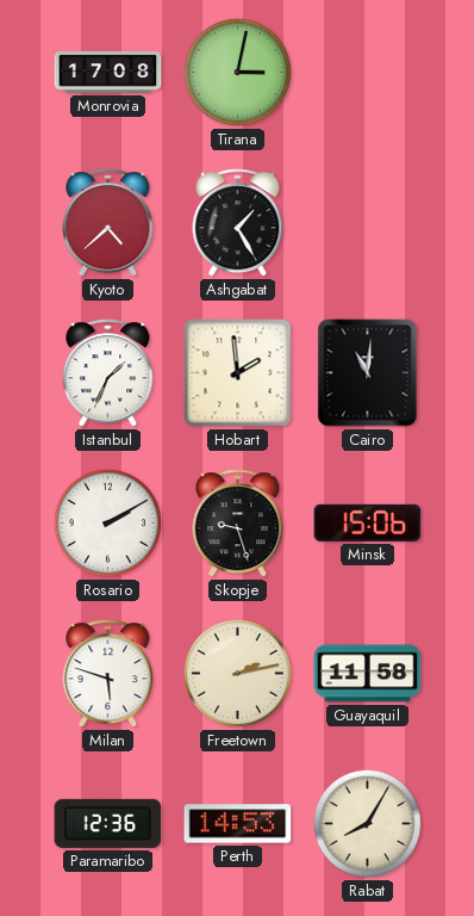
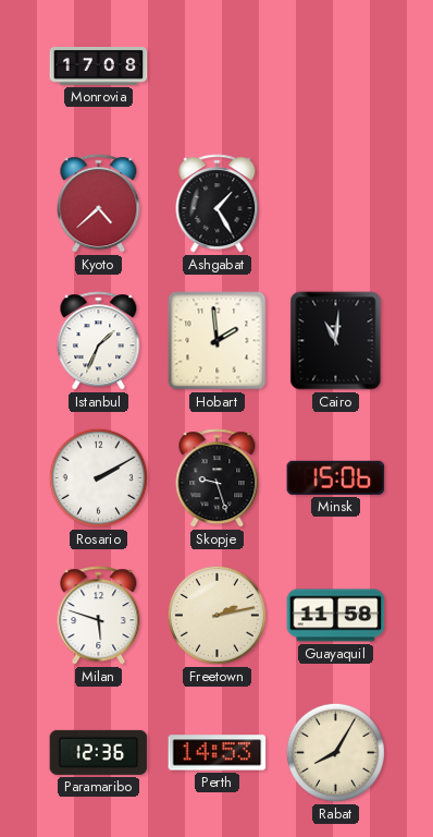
Tirana: 3:02 -> none
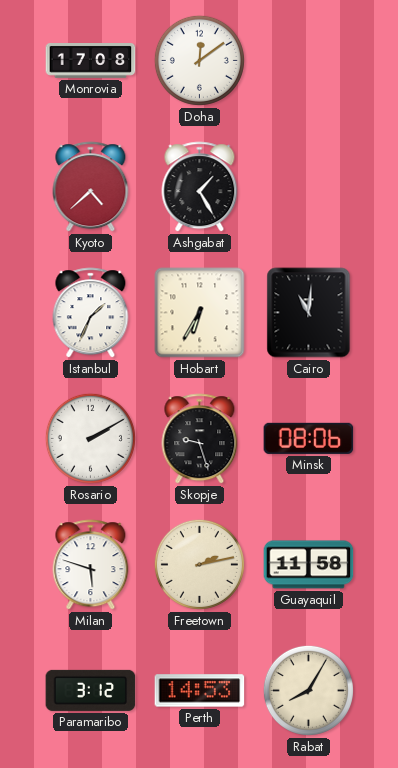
Doha: none -> 12:09
Hobart: 1:59 -> 6:35
Minsk: 15:06 -> 08:06
Paramaribo: 12:36 -> 3:12
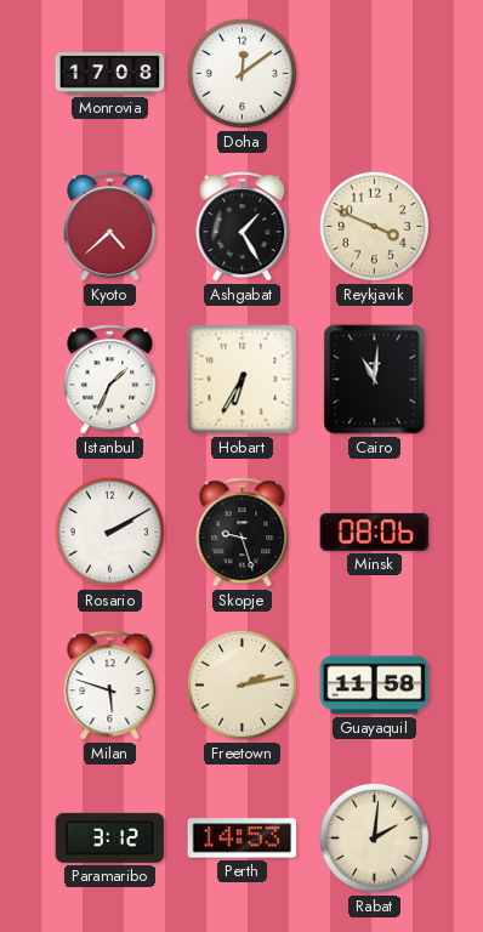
Reykjavik: none -> 3:49
Rabat: 8:05 -> 2:01
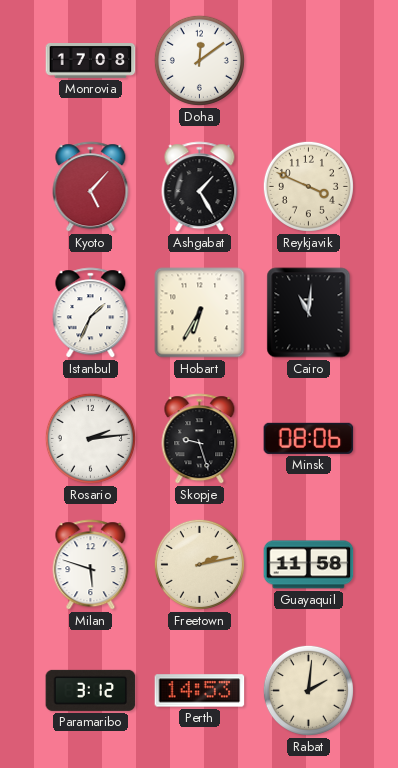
Kyoto: 4:38 -> 5:07
Rosario: 2:10 -> 2:14
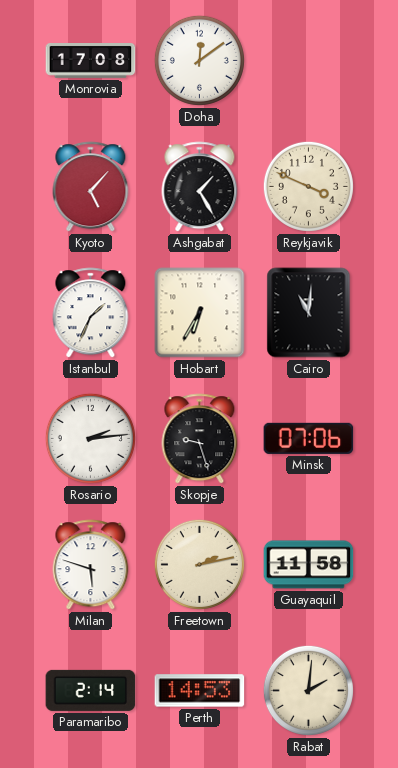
Minsk: 08:06 -> 07:06
Paramaribo: 3:12 -> 2:14
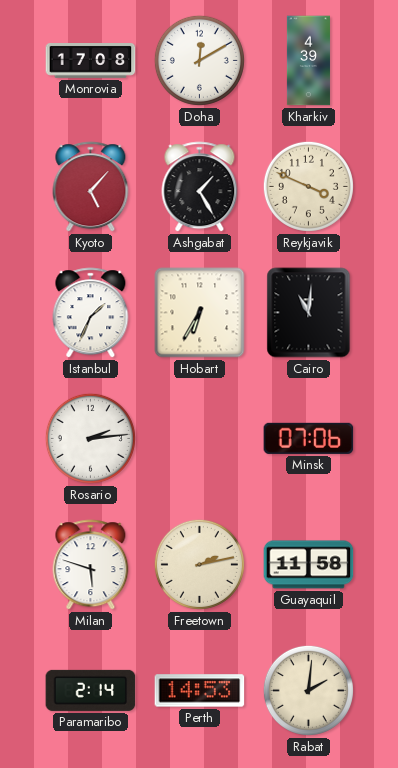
Doha: 12:09 -> 12:10
Kharkiv: none -> 4:39
Skopje: 9:27 -> none
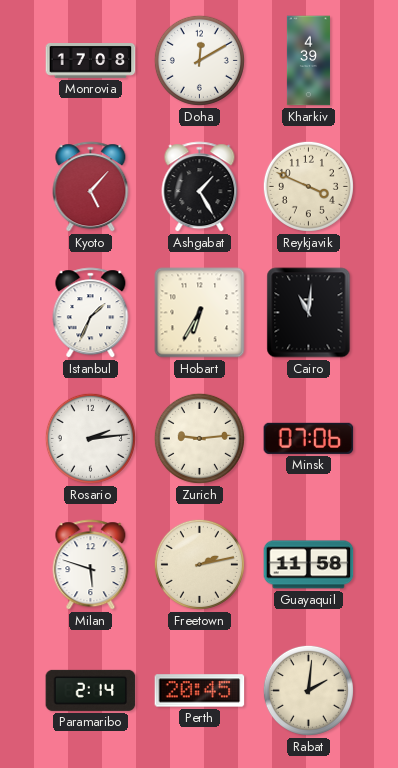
Zurich: none -> 9:14
Perth: 14:53 -> 20:45
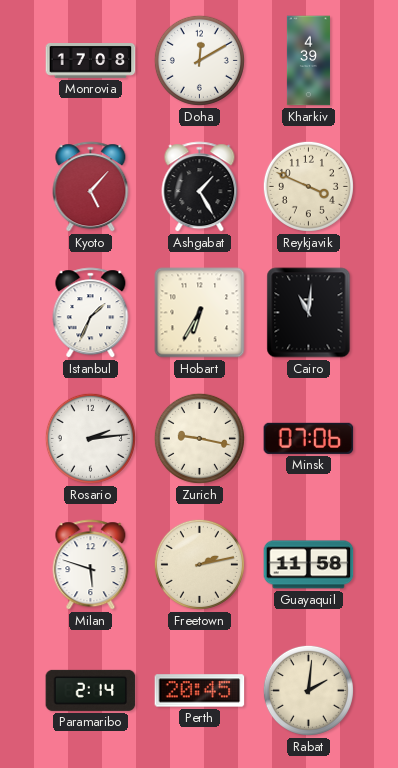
Zurich: 9:14 -> 9:17
